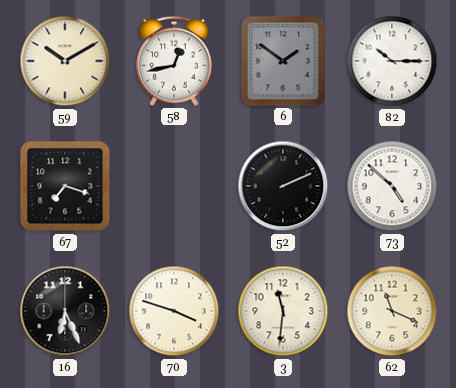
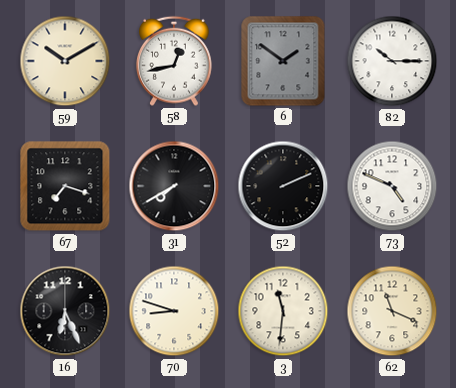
31: none -> 7:40
73: 4:52 -> 4:49
70: 3:48 -> 8:48
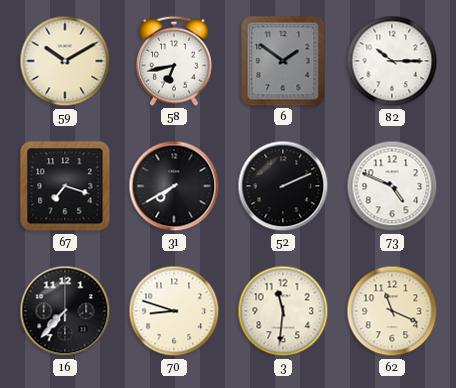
58: 12:43 -> 6:43
16: 6:26 -> 7:37
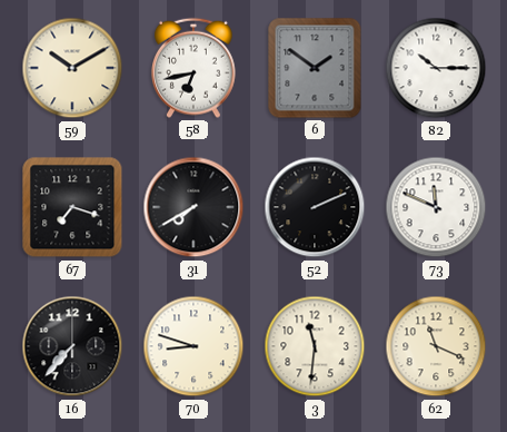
73: 4:49 -> 11:49
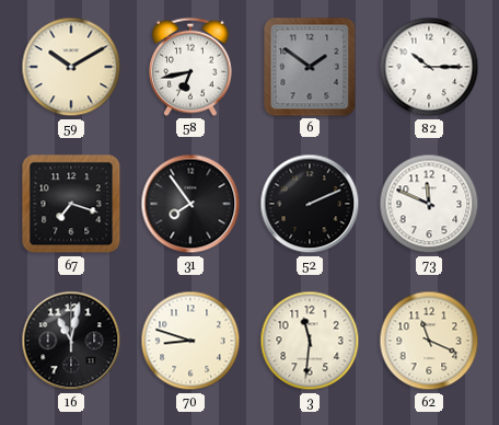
31: 7:40 -> 7:54
16: 7:37 -> 11:02
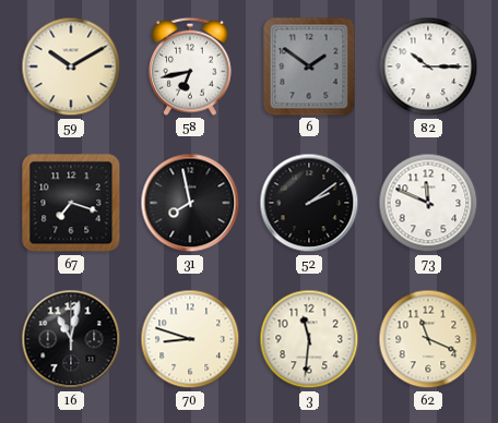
31: 7:54 -> 7:58
52: 2:11 -> 2:09
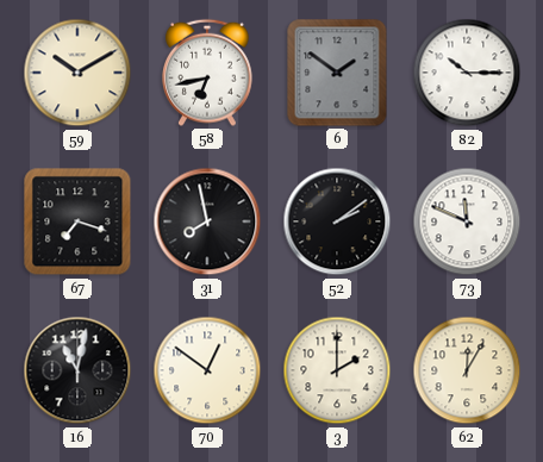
70: 8:48 -> 12:51
3: 11:31 -> 2:00
62: 11:19 -> 12:05
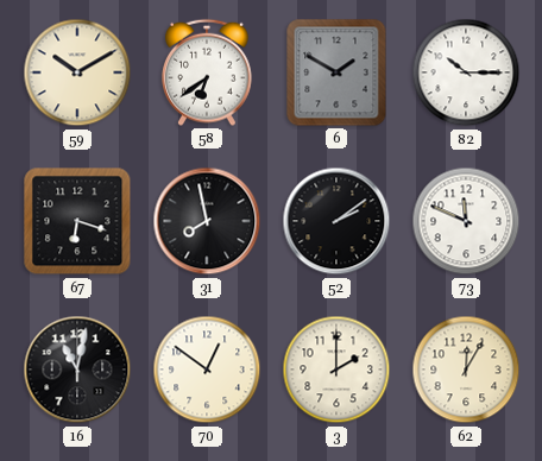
58: 6:43 -> 6:39
6: 1:51 -> 1:50
67: 7:18 -> 6:18
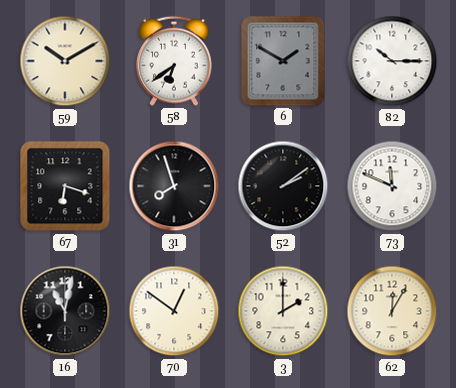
31: 7:58 -> 7:57
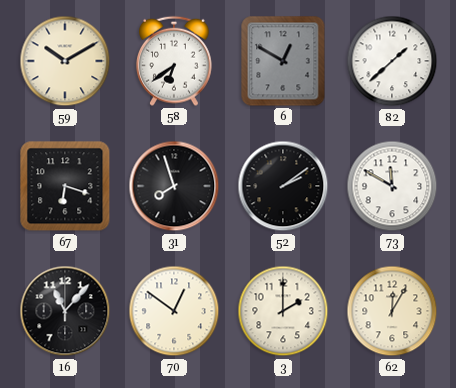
6: 1:50 -> 12:50
82: 10:15 -> 1:38
73: 11:49 -> 11:50
16: 11:02 -> 11:07
